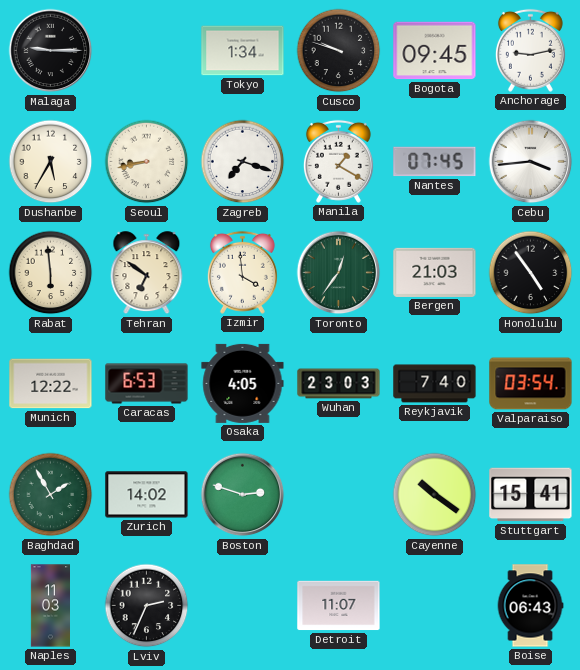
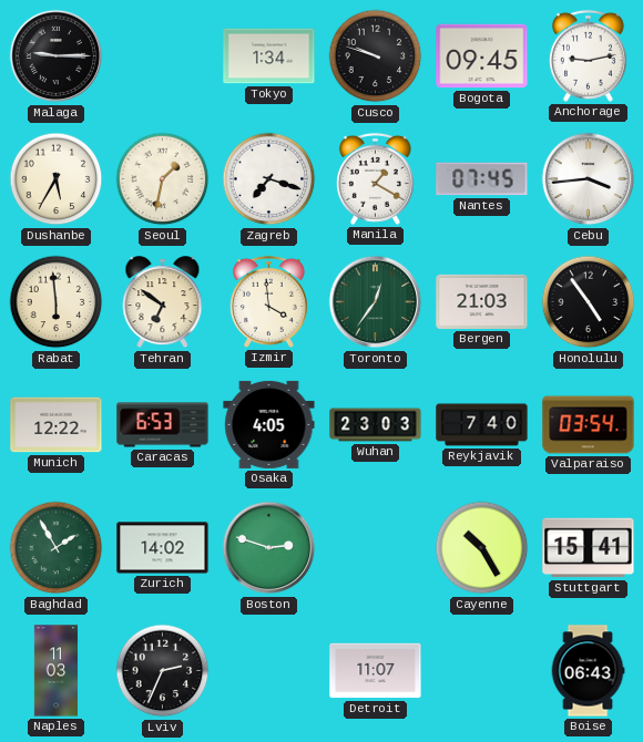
Seoul: 8:43 -> 1:32
Cayenne: 10:21 -> 10:25
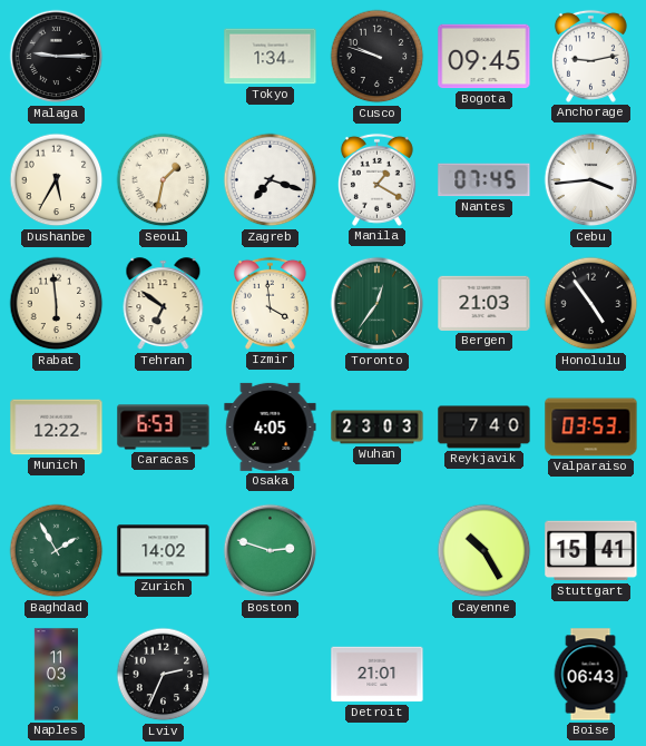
Valparaiso: 03:54 -> 03:53
Detroit: 11:07 -> 21:01
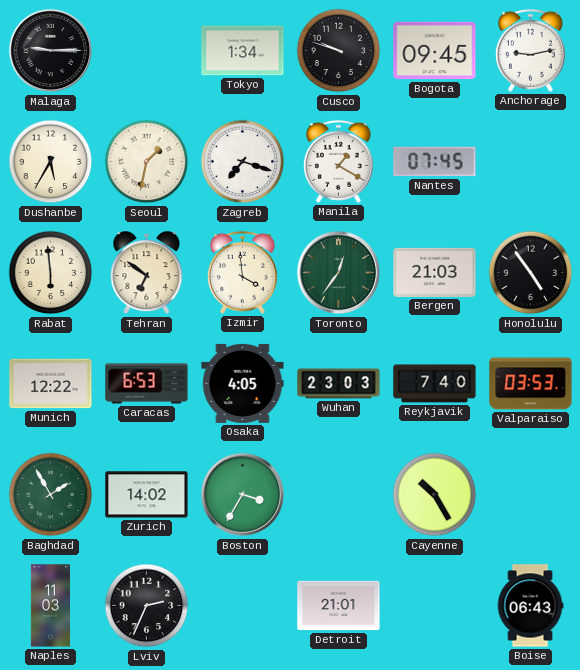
Cebu: 3:44 -> none
Boston: 2:48 -> 3:35
Stuttgart: 15:41 -> none
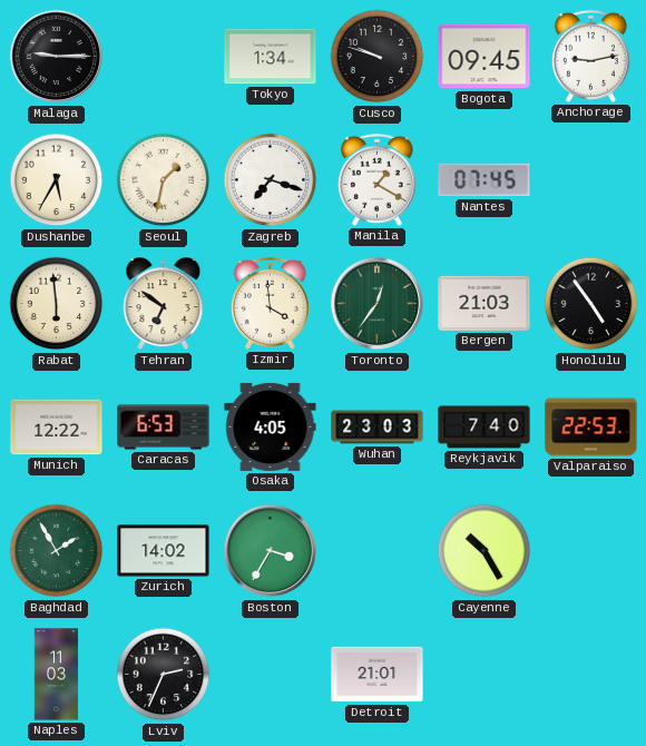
Valparaiso: 03:53 -> 22:53
Boise: 06:43 -> none
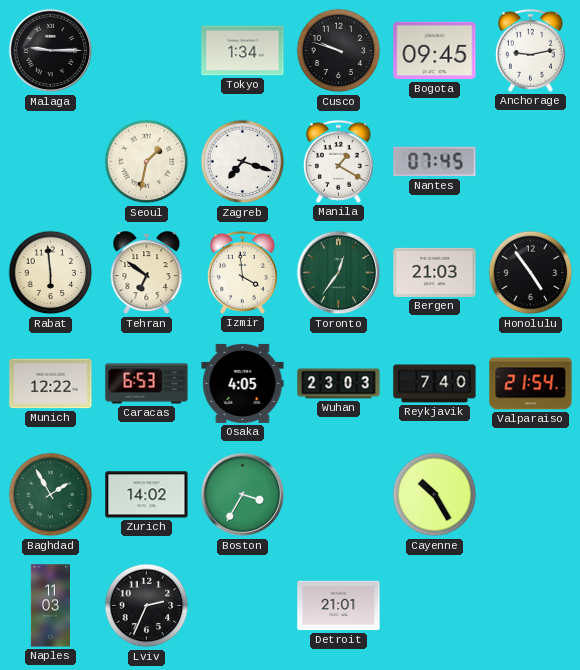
Dushanbe: 5:35 -> none
Valparaiso: 22:53 -> 21:54
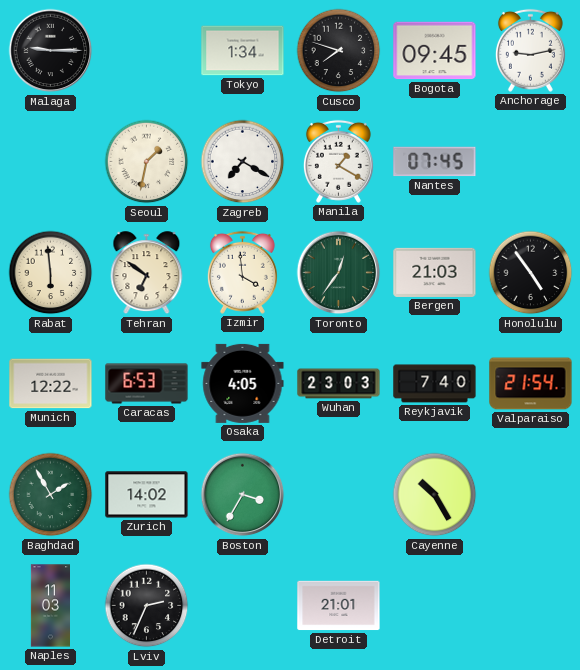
Cusco: 9:48 -> 7:48
Zagreb: 7:18 -> 7:20
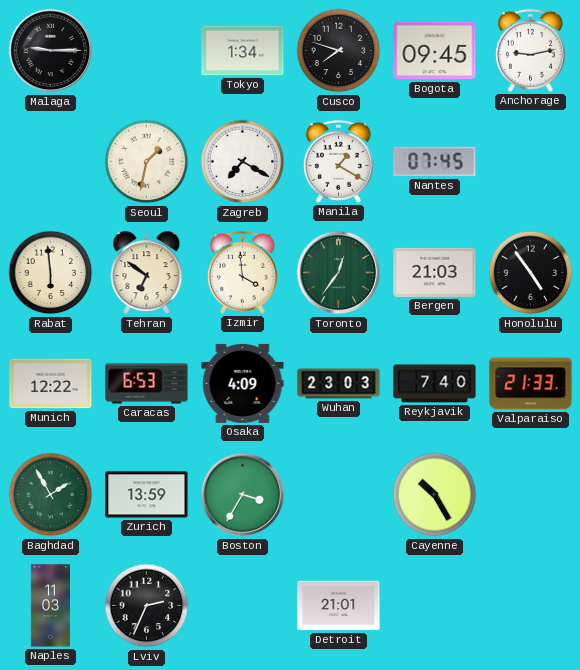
Osaka: 4:05 -> 4:09
Valparaiso: 21:54 -> 21:33
Zurich: 14:02 -> 13:59
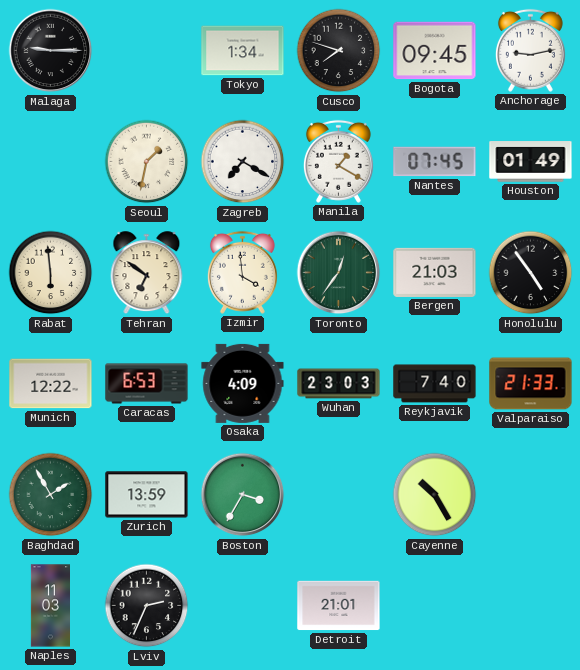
Houston: none -> 01:49
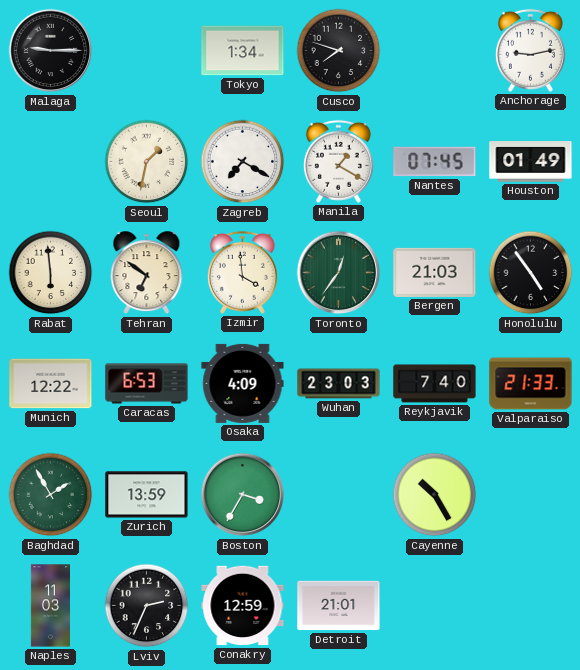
Bogota: 09:45 -> none
Conakry: none -> 12:59
